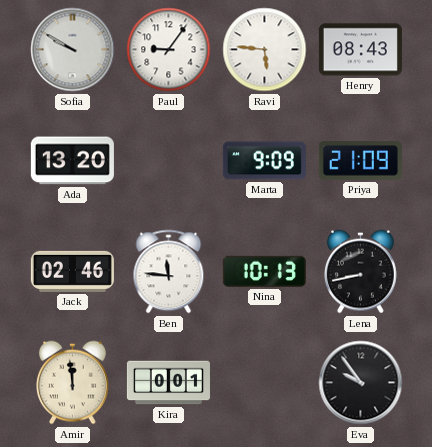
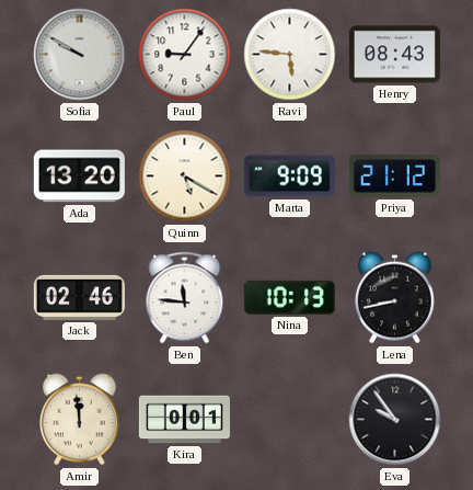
Quinn: none -> 5:20
Priya: 21:09 -> 21:12
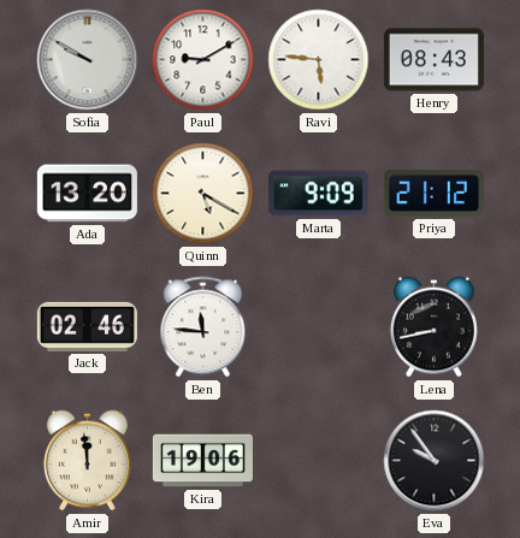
Paul: 9:06 -> 9:10
Nina: 10:13 -> none
Kira: 0:01 -> 19:06
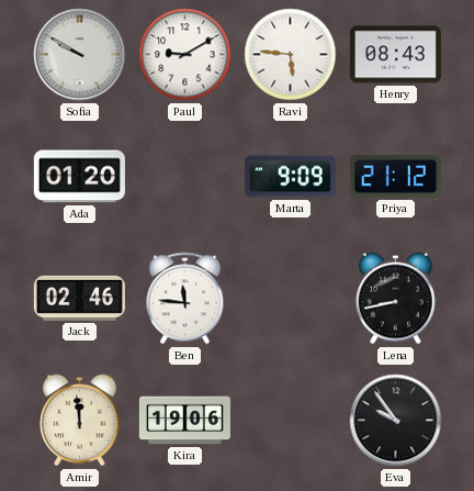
Ada: 13:20 -> 01:20
Quinn: 5:20 -> none
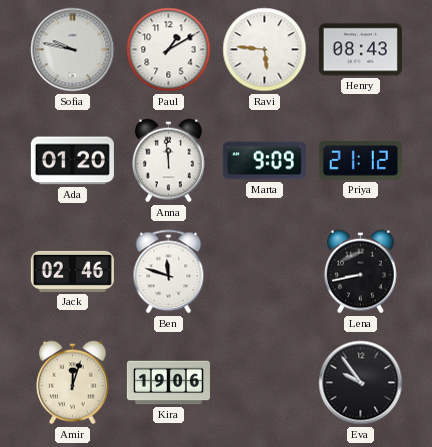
Sofia: 9:50 -> 9:47
Paul: 9:10 -> 1:10
Anna: none -> 11:59
Ben: 11:46 -> 11:48
Amir: 11:59 -> 12:03
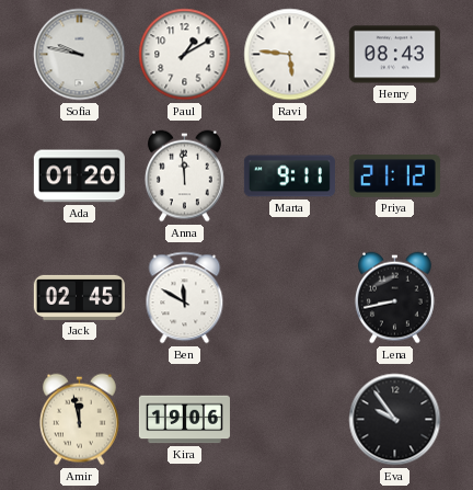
Marta: 9:09 -> 9:11
Jack: 02:46 -> 02:45
Ben: 11:48 -> 11:50
Amir: 12:03 -> 11:58
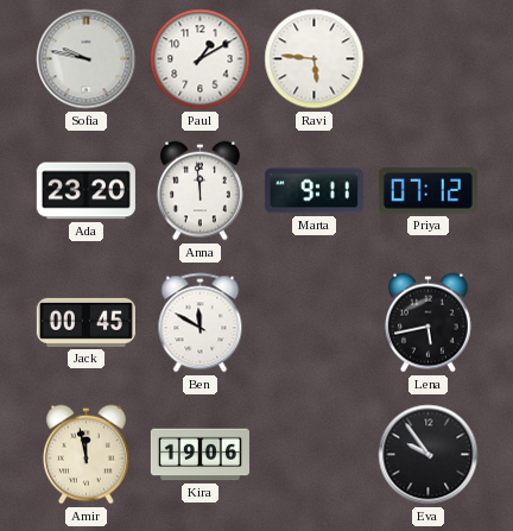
Henry: 08:43 -> none
Ada: 01:20 -> 23:20
Priya: 21:12 -> 07:12
Jack: 02:45 -> 00:45
Lena: 8:43 -> 5:43
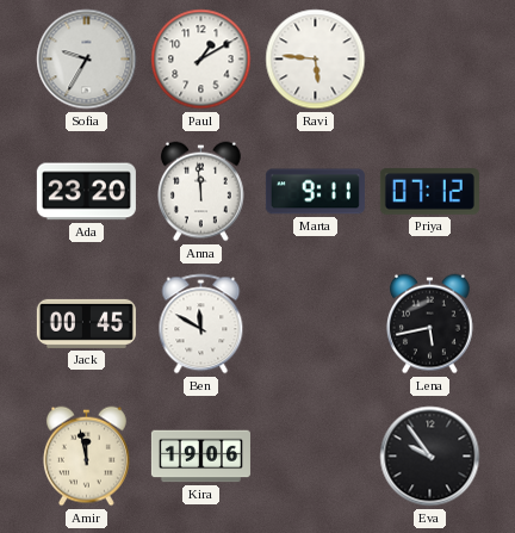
Sofia: 9:47 -> 9:35
